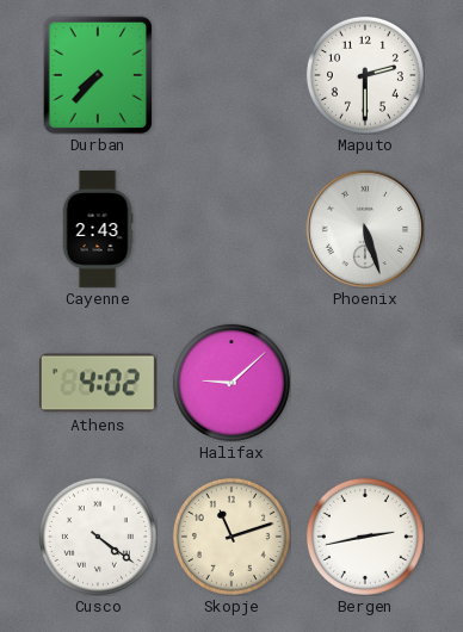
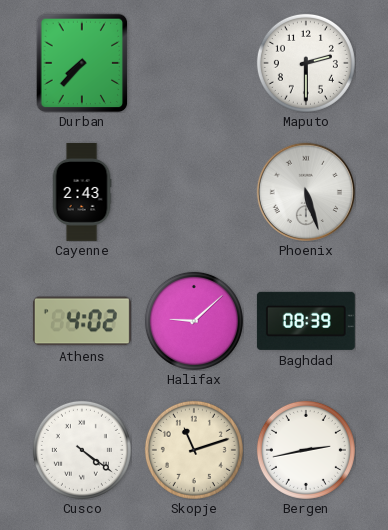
Baghdad: none -> 08:39
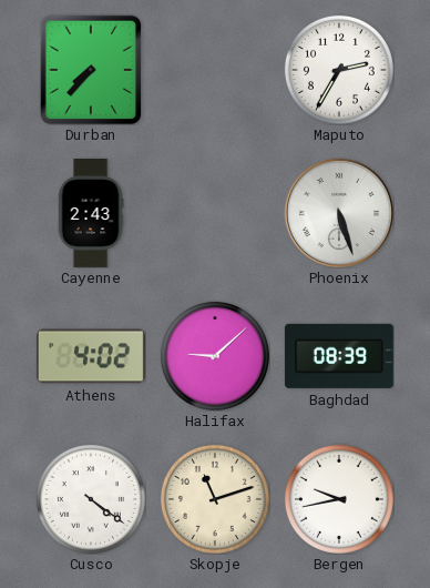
Maputo: 2:30 -> 2:35
Bergen: 2:43 -> 9:43
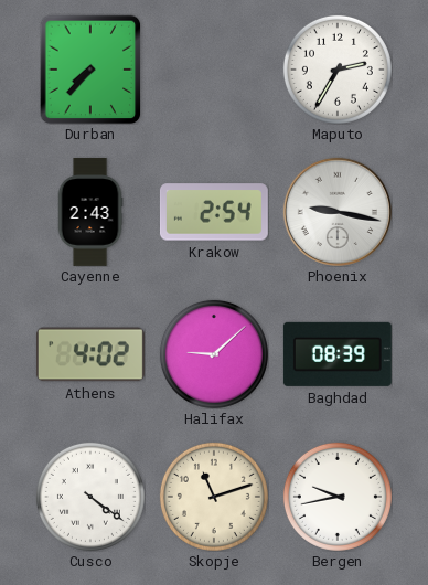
Krakow: none -> 2:54
Phoenix: 5:27 -> 9:17
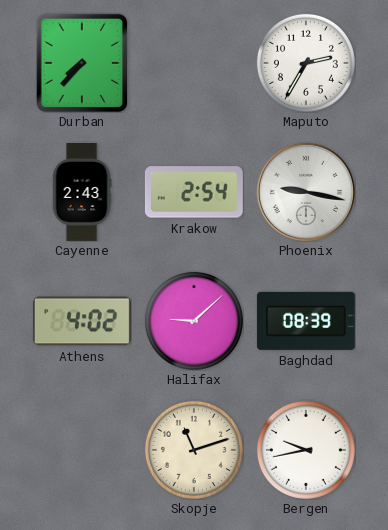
Cusco: 4:21 -> none
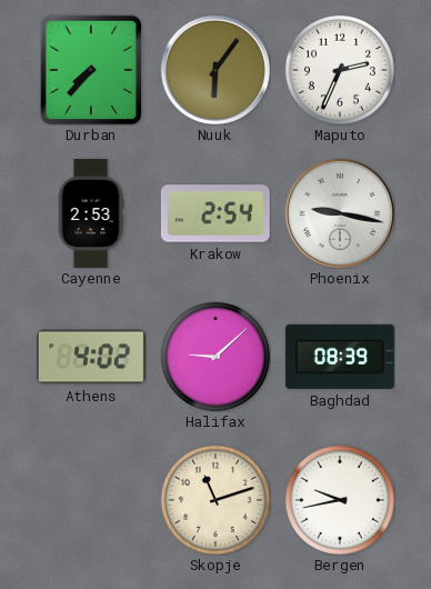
Nuuk: none -> 6:06
Maputo: 2:35 -> 2:34
Cayenne: 2:43 -> 2:53
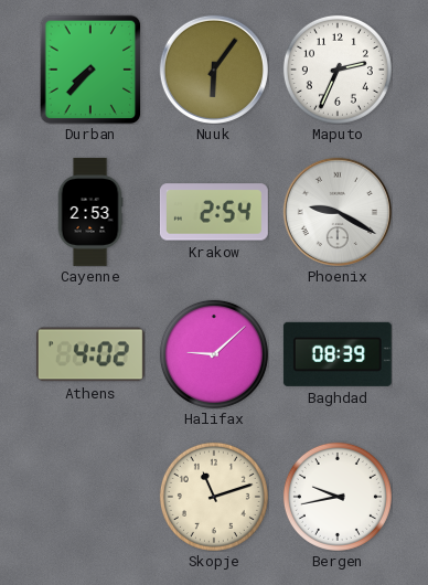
Phoenix: 9:17 -> 9:20
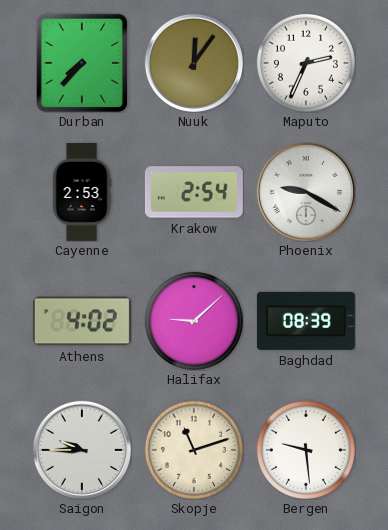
Nuuk: 6:06 -> 12:06
Saigon: none -> 9:45
Bergen: 9:43 -> 9:29
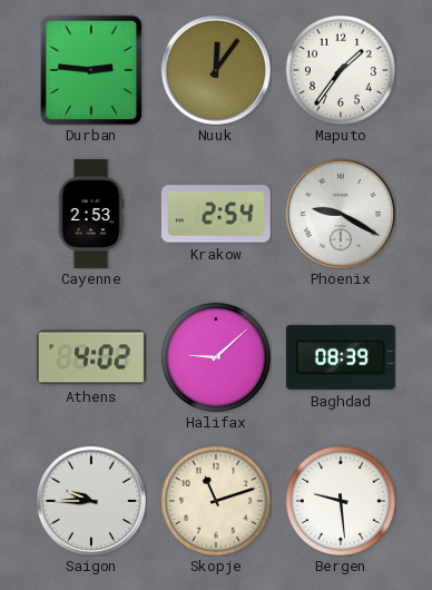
Durban: 7:37 -> 2:46
Maputo: 2:34 -> 1:36
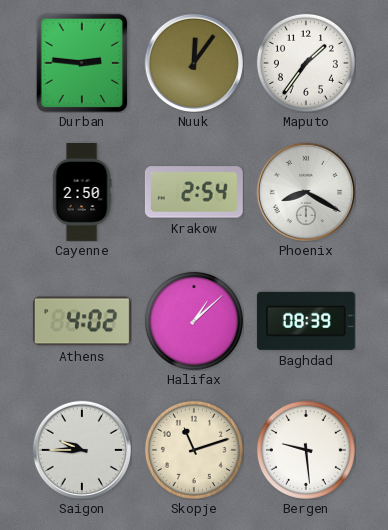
Cayenne: 2:53 -> 2:50
Phoenix: 9:20 -> 8:20
Halifax: 9:08 -> 1:08
